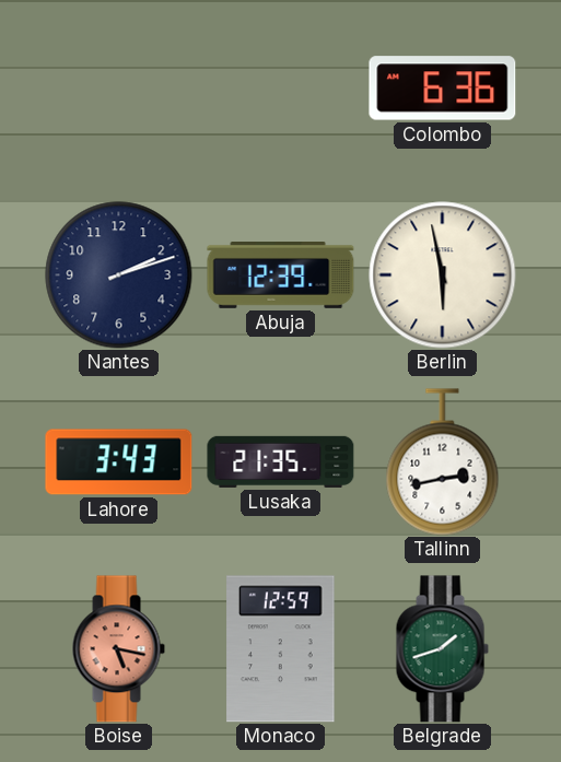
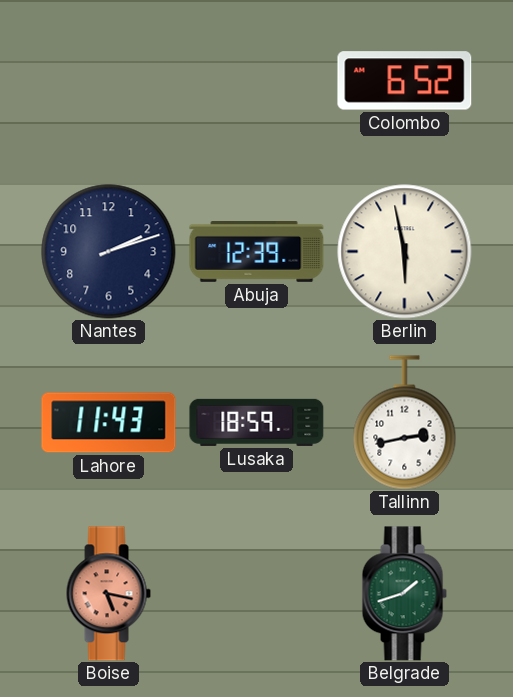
Colombo: 6:36 -> 6:52
Lahore: 3:43 -> 11:43
Lusaka: 21:35 -> 18:59
Monaco: 12:59 -> none
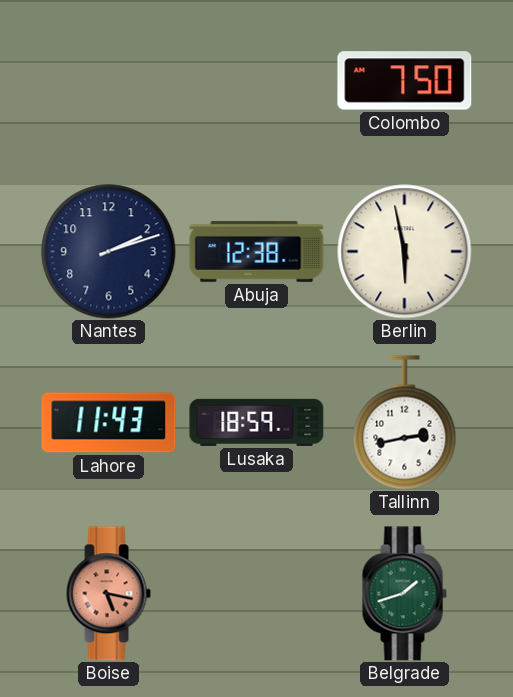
Colombo: 6:52 -> 7:50
Abuja: 12:39 -> 12:38
